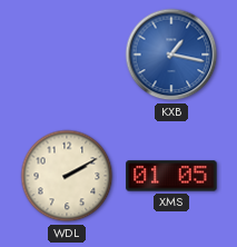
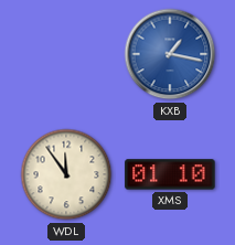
WDL: 2:10 -> 11:54
XMS: 01:05 -> 01:10
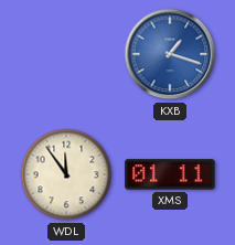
KXB: 1:17 -> 1:18
XMS: 01:10 -> 01:11
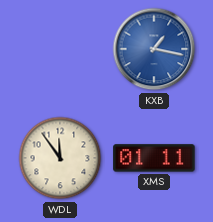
KXB: 1:18 -> 1:17
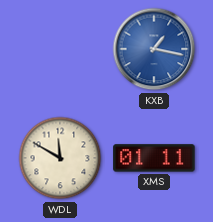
WDL: 11:54 -> 11:50
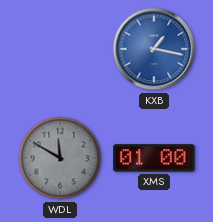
WDL dial: cream -> grey
XMS: 01:11 -> 01:00
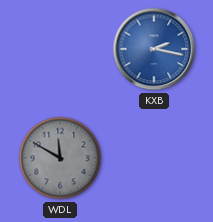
KXB: 1:17 -> 2:17
XMS: 01:00 -> none
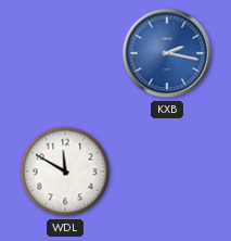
WDL dial: grey -> white
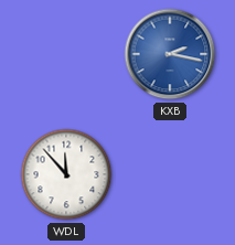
WDL: 11:50 -> 11:53
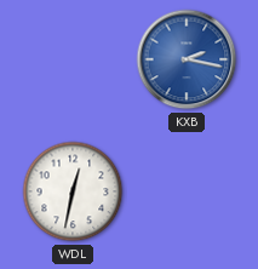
WDL: 11:53 -> 12:32
